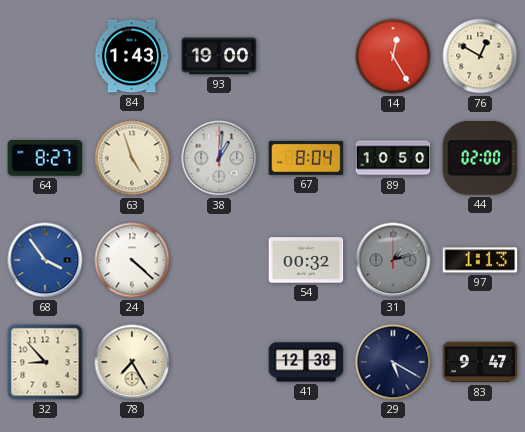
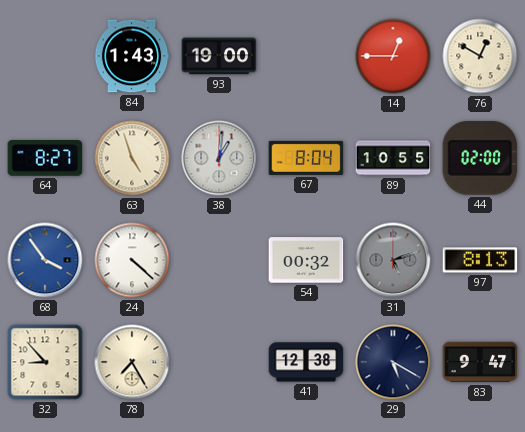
14: 12:25 -> 12:45
89: 10:50 -> 10:55
31: 1:12 -> 5:12
97: 1:13 -> 8:13
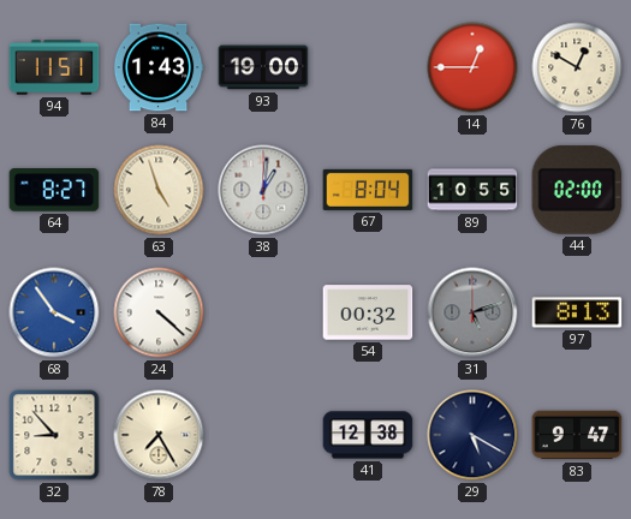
94: none -> 11:51
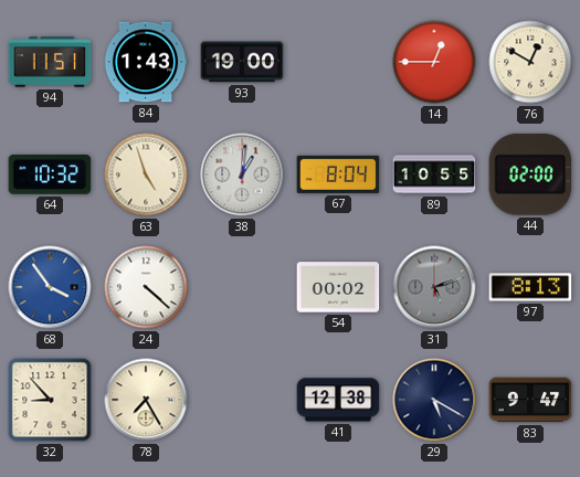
64: 8:27 -> 10:32
54: 00:32 -> 00:02
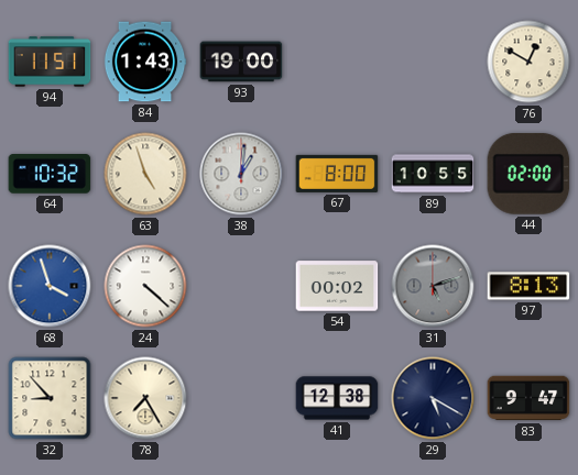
14: 12:45 -> none
67: 8:04 -> 8:00
68: 3:54 -> 3:57
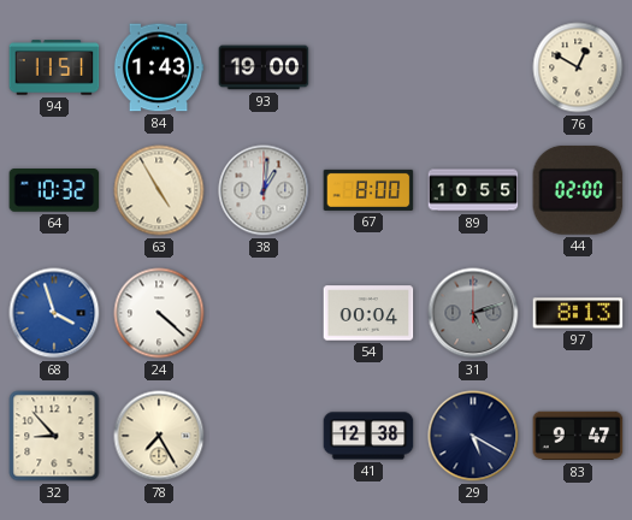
63: 4:57 -> 4:55
54: 00:02 -> 00:04
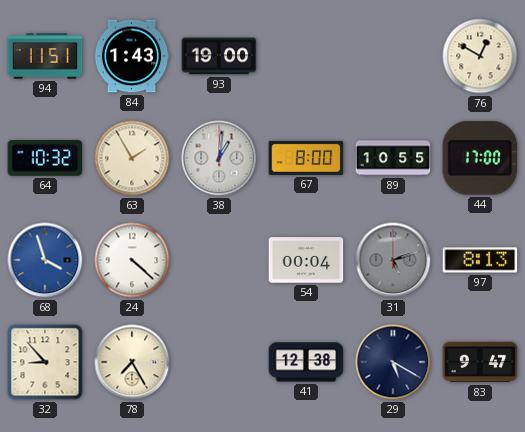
63: 4:55 -> 1:55
44: 02:00 -> 17:00
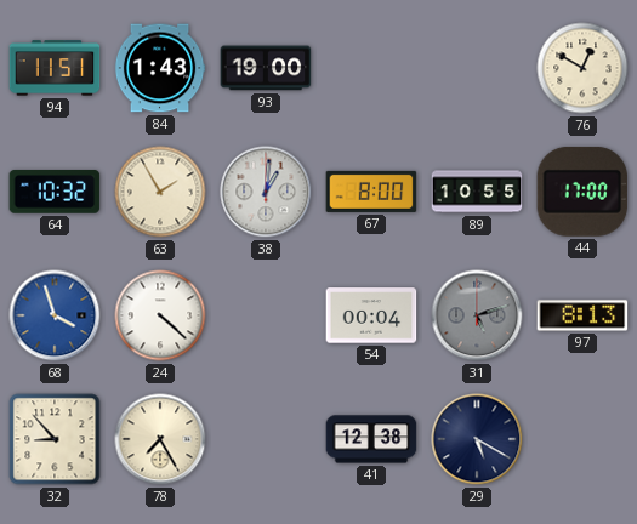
83: 9:47 -> none
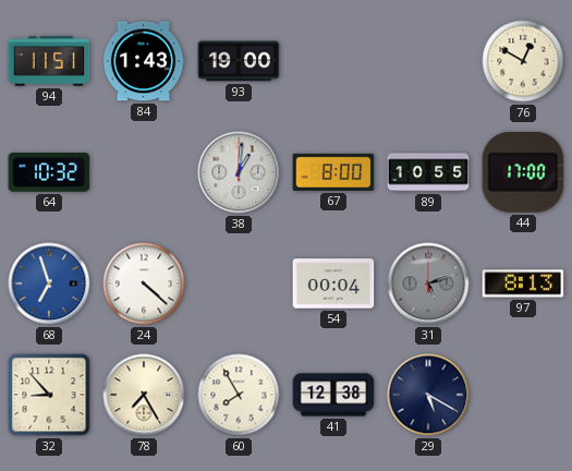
63: 1:55 -> none
68: 3:57 -> 6:57
60: none -> 7:55
